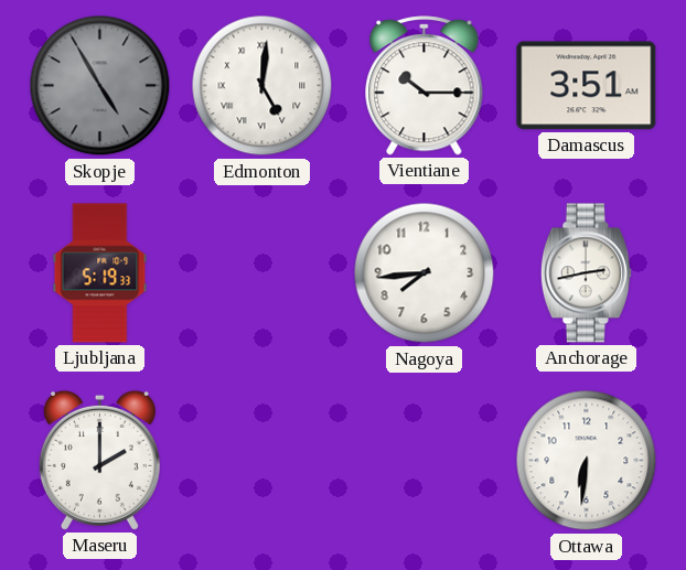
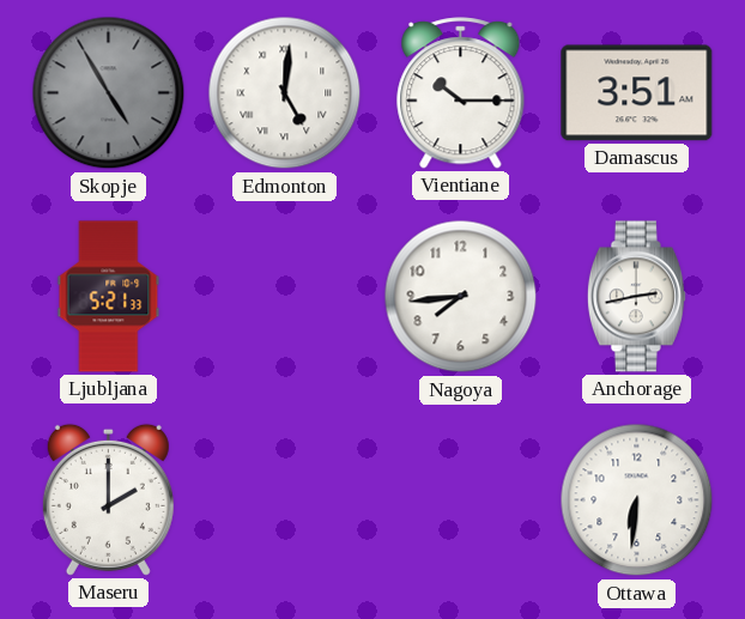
Ljubljana: 5:19 -> 5:21
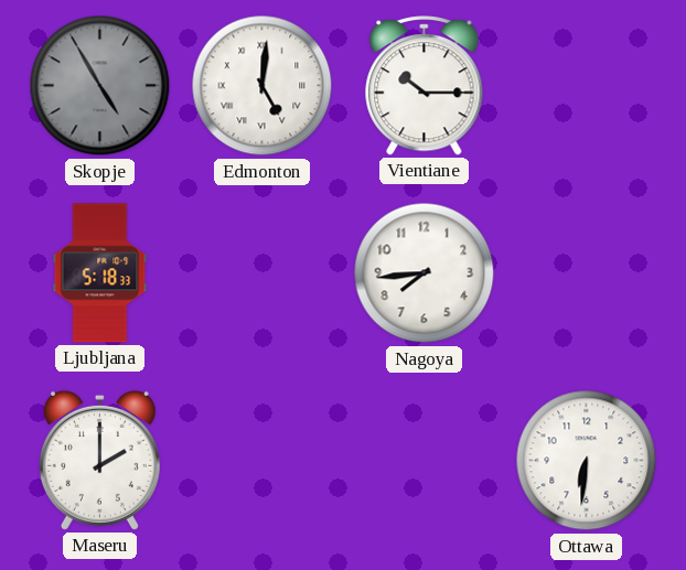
Damascus: 3:51 -> none
Ljubljana: 5:21 -> 5:18
Anchorage: 2:43 -> none
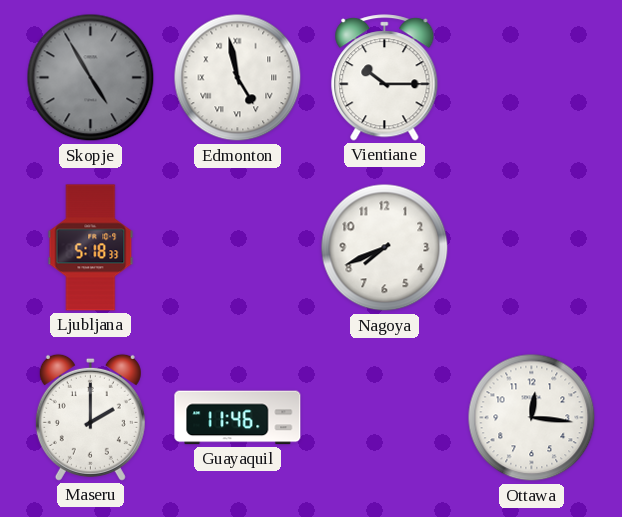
Edmonton: 5:01 -> 4:58
Nagoya: 7:44 -> 7:41
Guayaquil: none -> 11:46
Ottawa: 6:31 -> 12:16
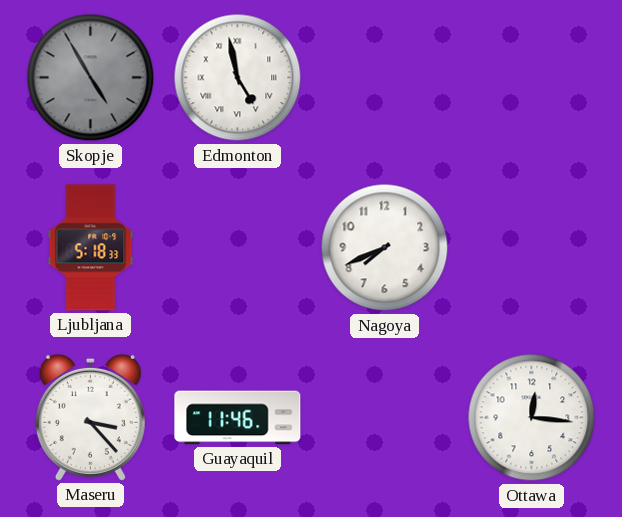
Vientiane: 10:15 -> none
Maseru: 2:00 -> 3:23
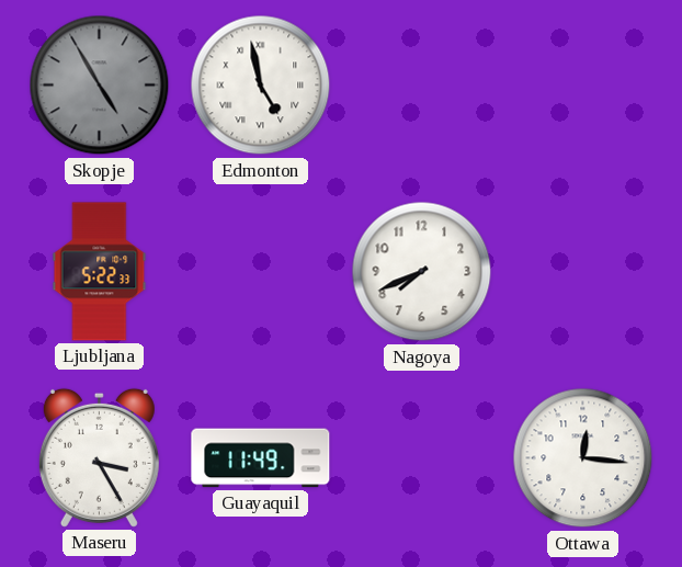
Ljubljana: 5:18 -> 5:22
Maseru: 3:23 -> 3:25
Guayaquil: 11:46 -> 11:49
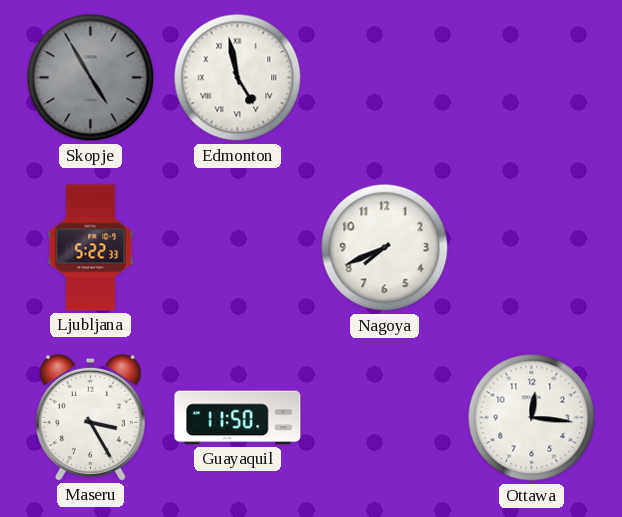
Guayaquil: 11:49 -> 11:50
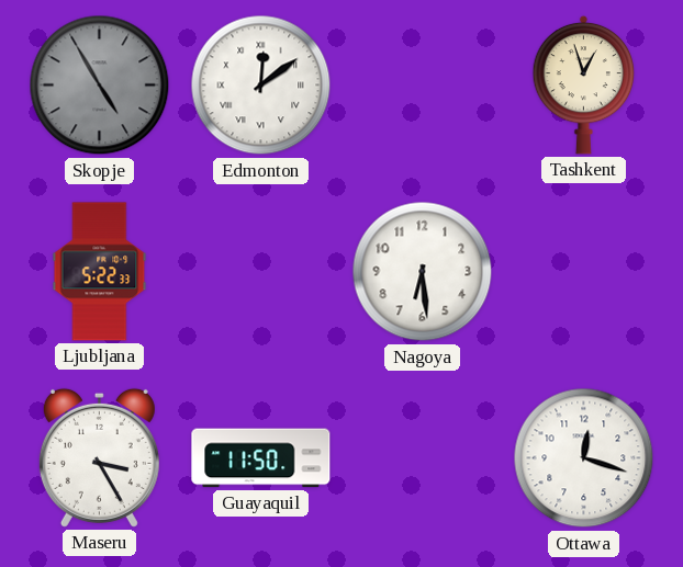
Edmonton: 4:58 -> 12:09
Tashkent: none -> 12:57
Nagoya: 7:41 -> 6:29
Ottawa: 12:16 -> 12:18
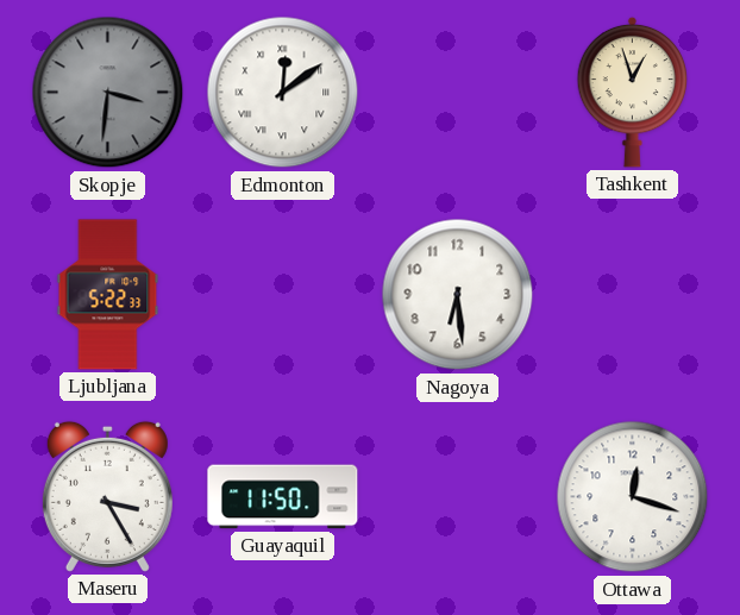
Skopje: 4:55 -> 3:31
